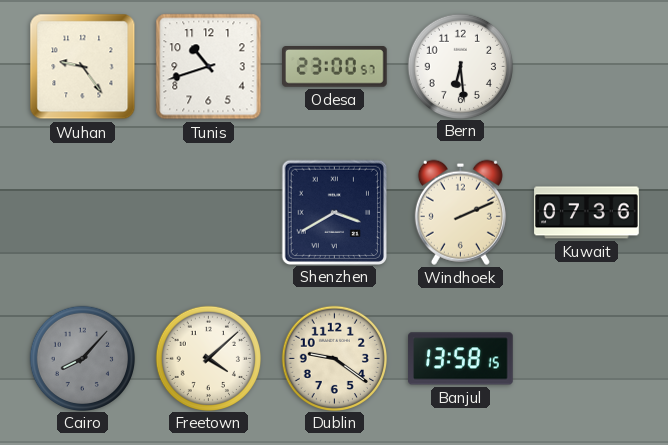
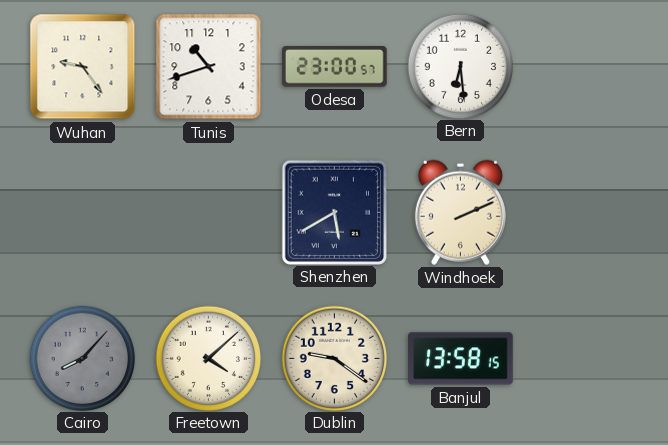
Shenzhen: 3:40 -> 5:40
Kuwait: 07:36 -> none
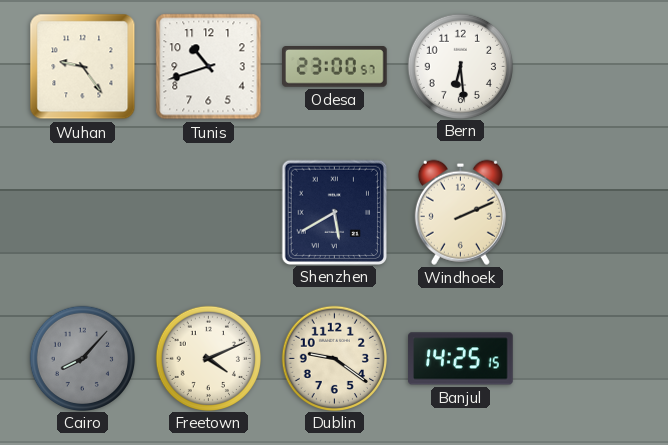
Freetown: 4:08 -> 4:11
Banjul: 13:58 -> 14:25
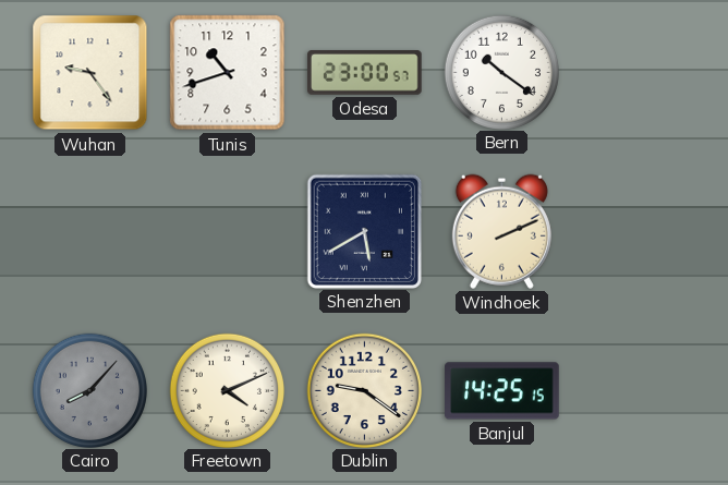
Bern: 6:29 -> 10:21
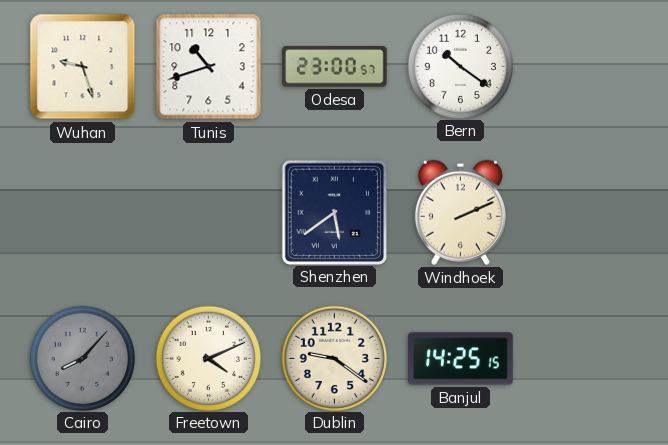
Wuhan: 9:24 -> 9:27
Shenzhen: 5:40 -> 5:39
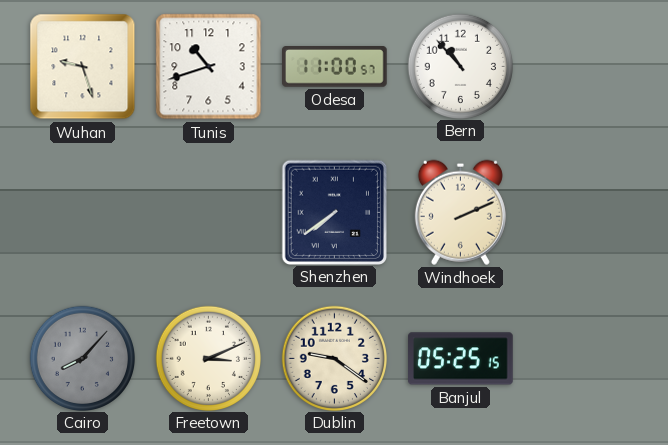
Odesa: 23:00 -> 11:00
Bern: 10:21 -> 10:53
Shenzhen: 5:39 -> 7:39
Freetown: 4:11 -> 3:11
Banjul: 14:25 -> 05:25
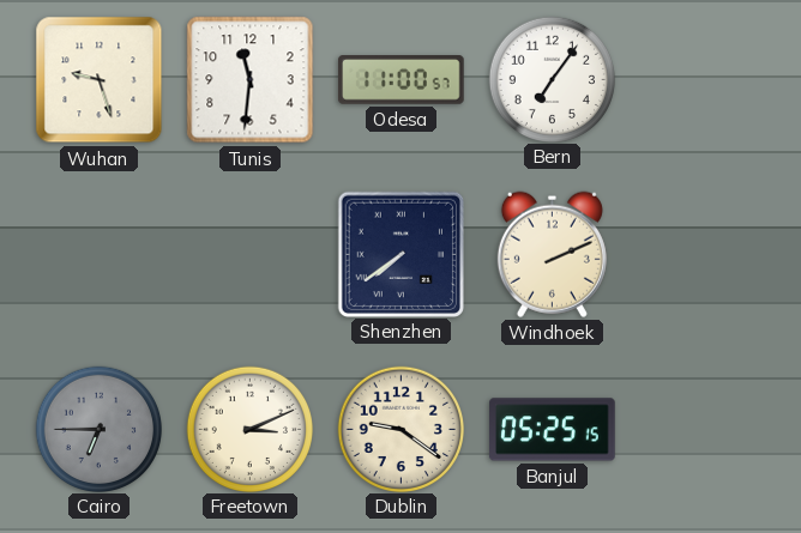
Tunis: 10:42 -> 11:31
Bern: 10:53 -> 7:06
Cairo: 8:07 -> 6:45
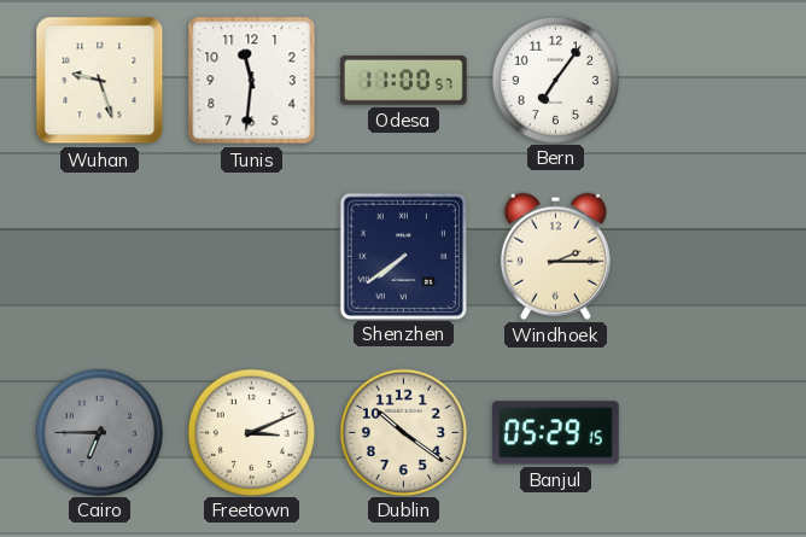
Windhoek: 2:11 -> 2:15
Dublin: 9:21 -> 10:21
Banjul: 05:25 -> 05:29
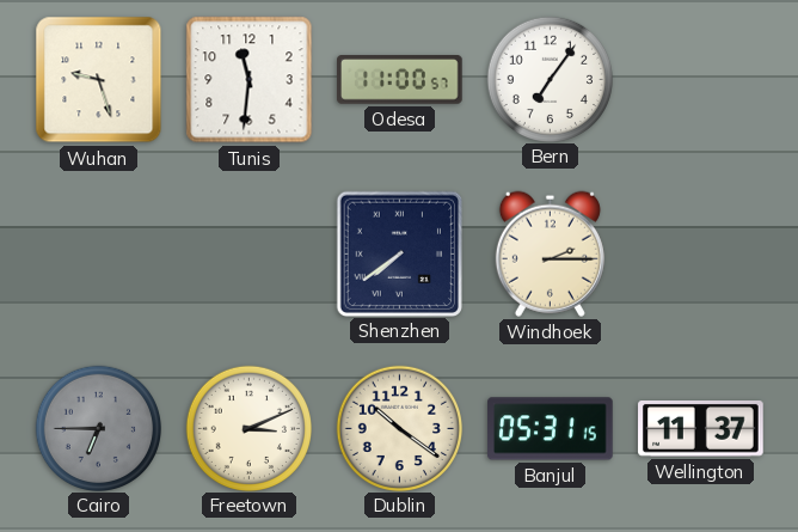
Banjul: 05:29 -> 05:31
Wellington: none -> 11:37
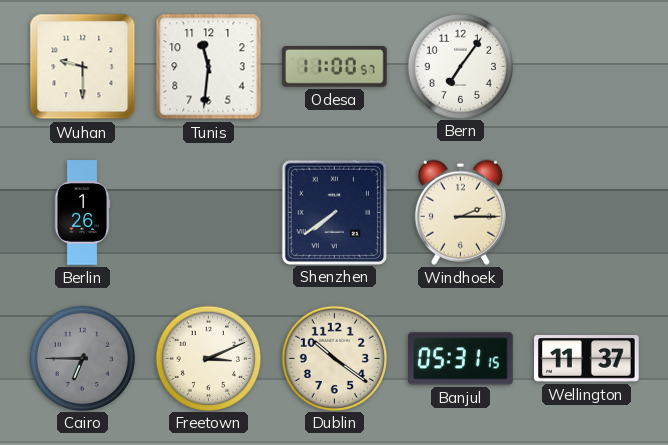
Wuhan: 9:27 -> 9:30
Berlin: none -> 1:26
